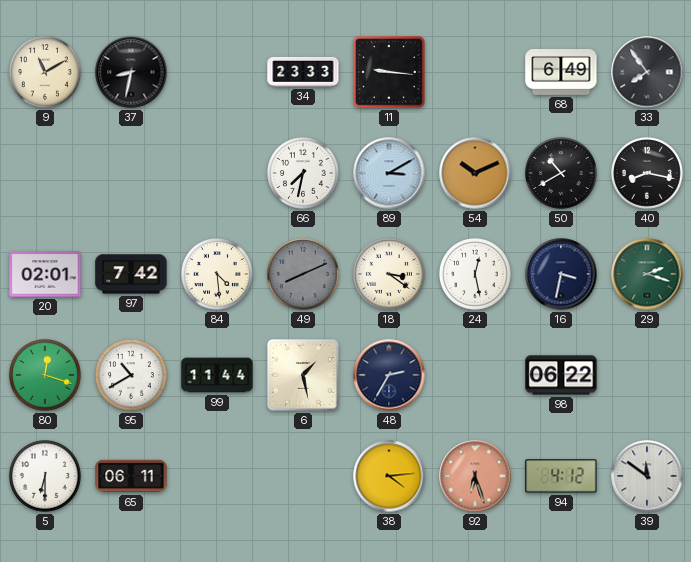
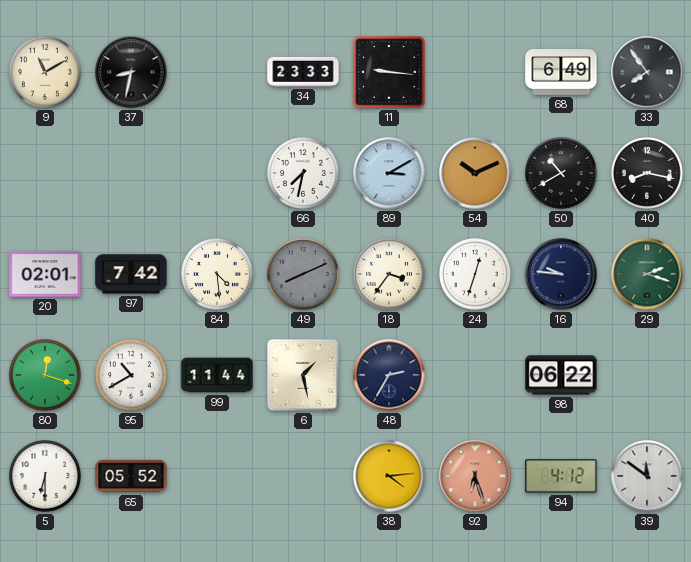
18: 3:21 -> 3:36
24: 12:28 -> 12:33
16: 3:32 -> 9:46
65: 06:11 -> 05:52
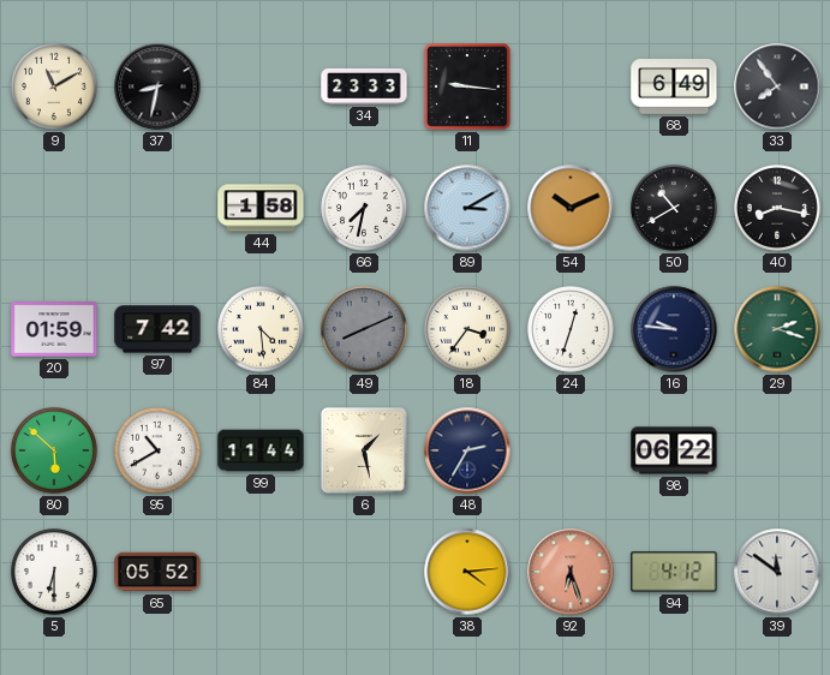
44: none -> 1:58
20: 02:01 -> 01:59
80: 12:18 -> 5:52
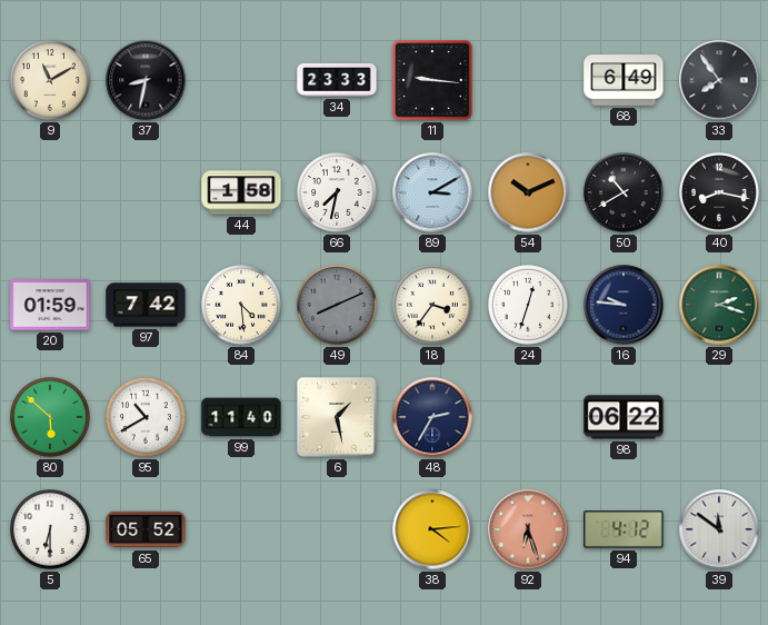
99: 11:44 -> 11:40
